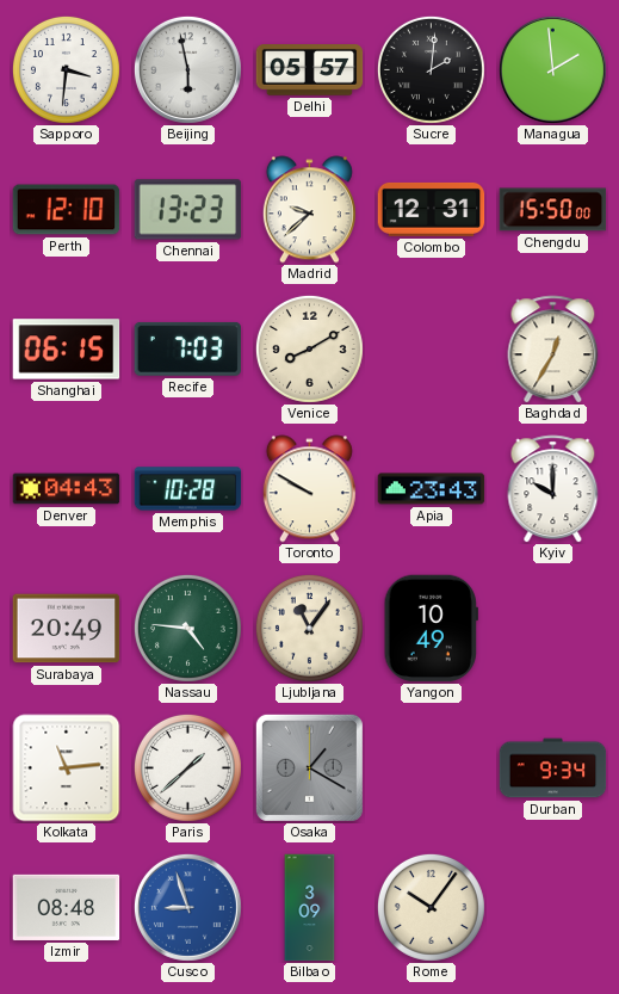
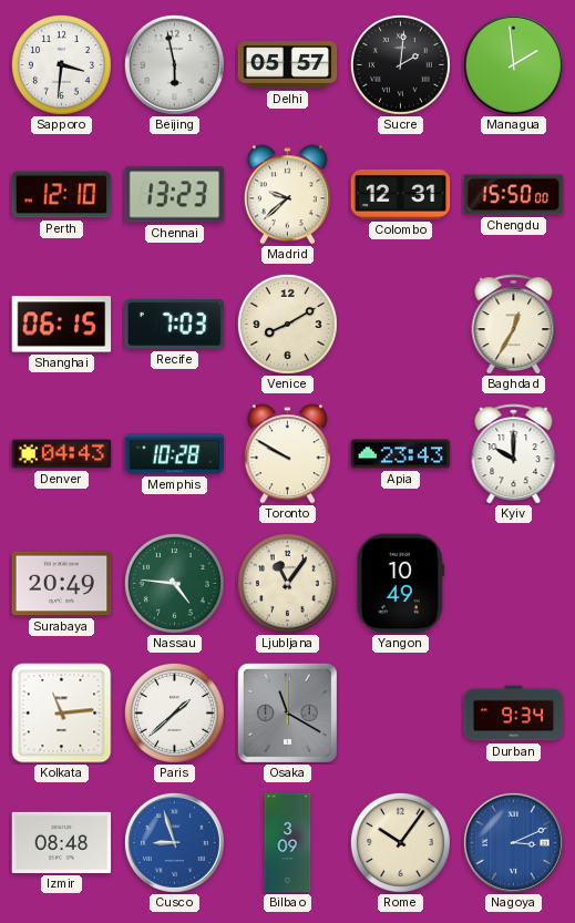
Osaka: 1:20 -> 11:20
Nagoya: none -> 3:11
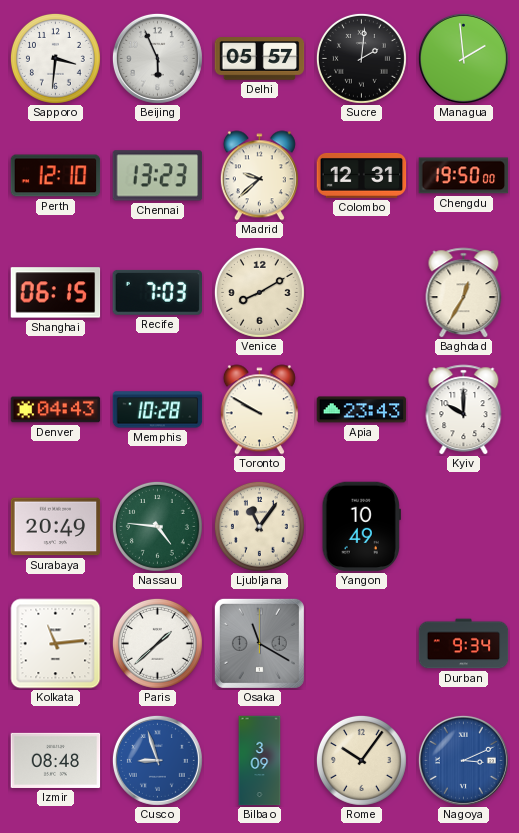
Beijing: 5:58 -> 5:56
Chengdu: 15:50 -> 19:50
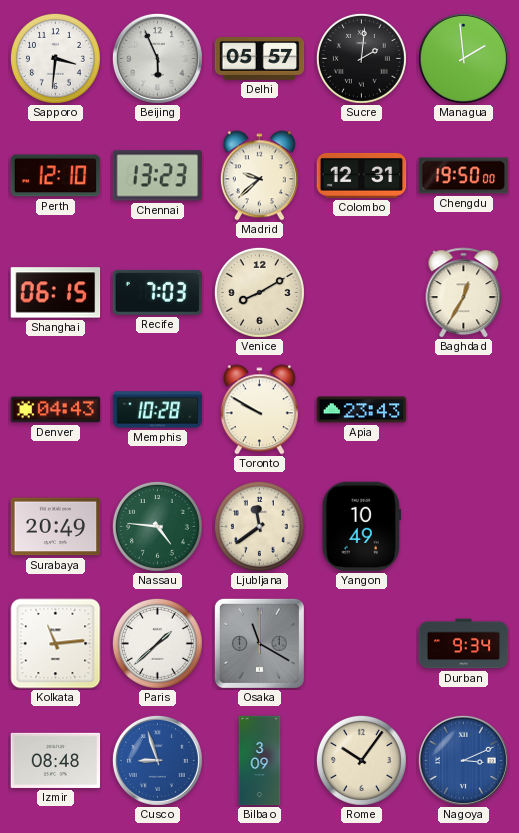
Kyiv: 10:00 -> none
Ljubljana: 11:06 -> 11:39
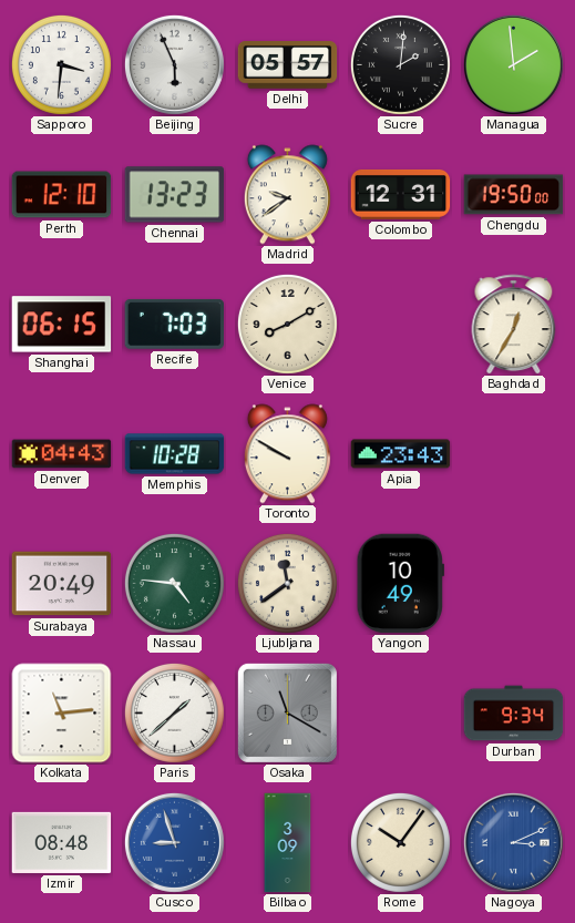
Madrid: 9:38 -> 9:39
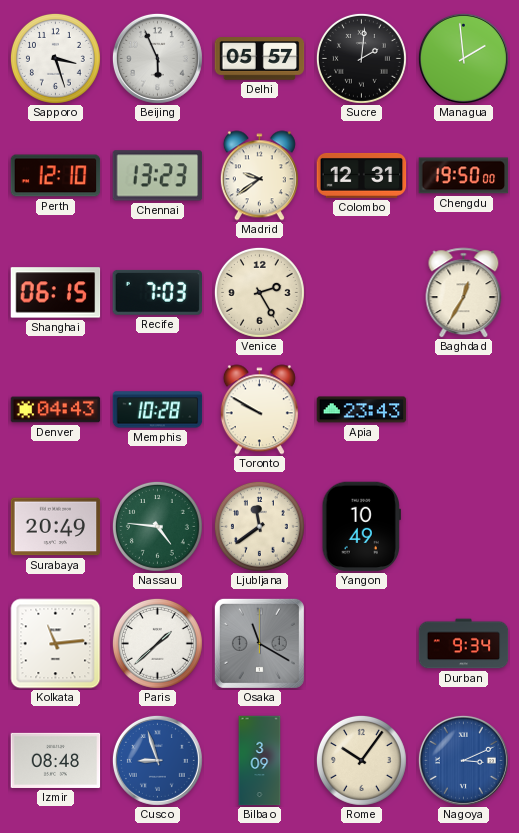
Sapporo: 3:31 -> 3:27
Venice: 8:10 -> 2:25
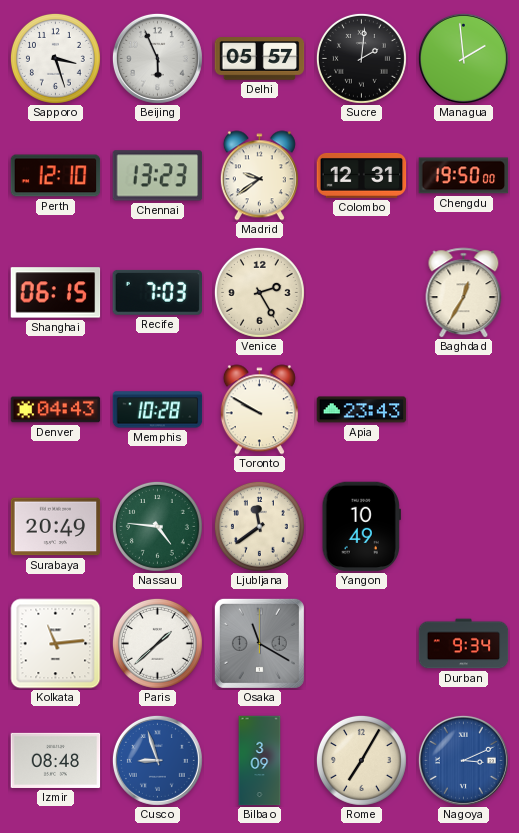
Rome: 10:06 -> 7:05
